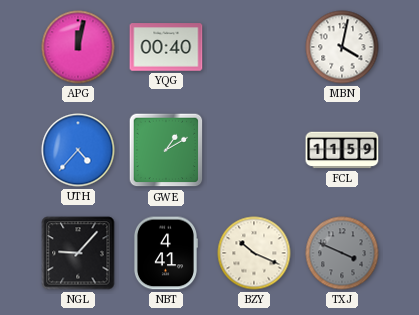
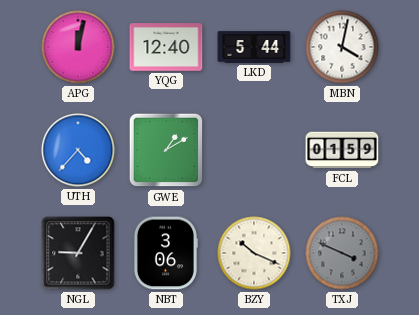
YQG: 00:40 -> 12:40
LKD: none -> 5:44
FCL: 11:59 -> 01:59
NGL: 9:07 -> 9:05
NBT: 4:41 -> 3:06
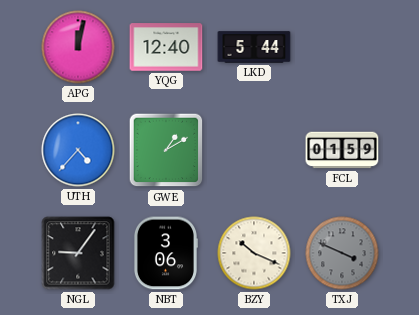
MBN: 4:02 -> none
NGL: 9:05 -> 9:06
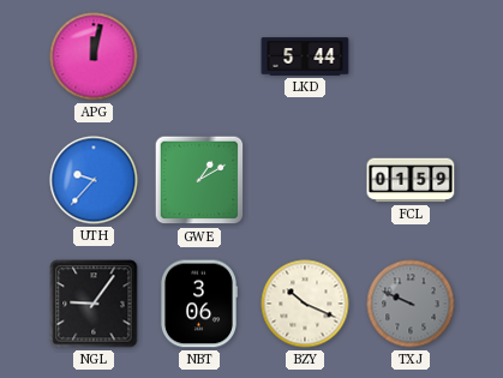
YQG: 12:40 -> none
UTH: 4:37 -> 9:37
TXJ: 3:49 -> 9:49
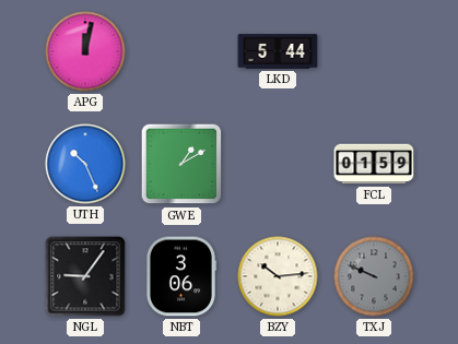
UTH: 9:37 -> 10:26
BZY: 10:19 -> 10:14
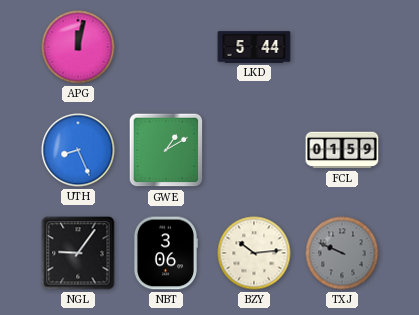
UTH: 10:26 -> 8:26
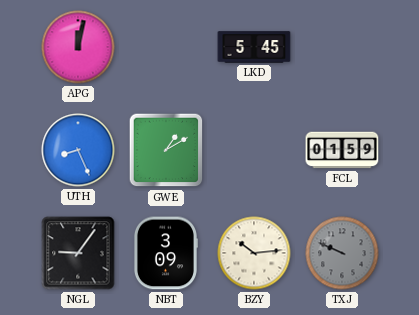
LKD: 5:44 -> 5:45
NBT: 3:06 -> 3:09
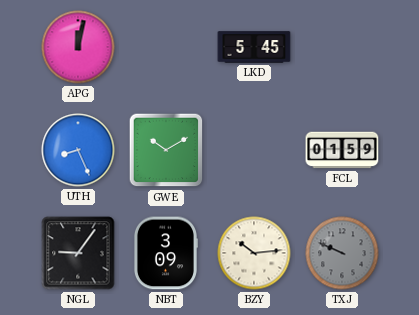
GWE: 1:10 -> 10:10
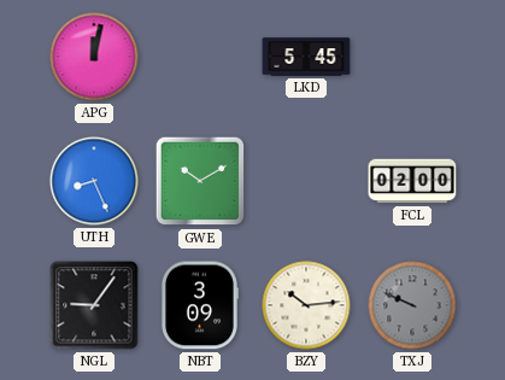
FCL: 01:59 -> 02:00
